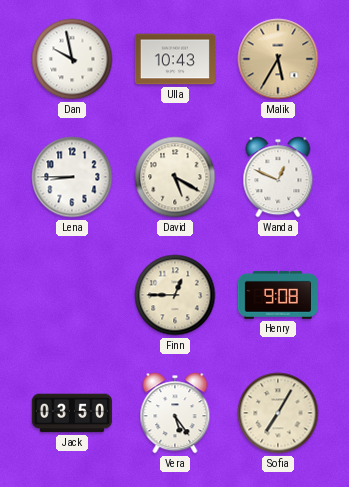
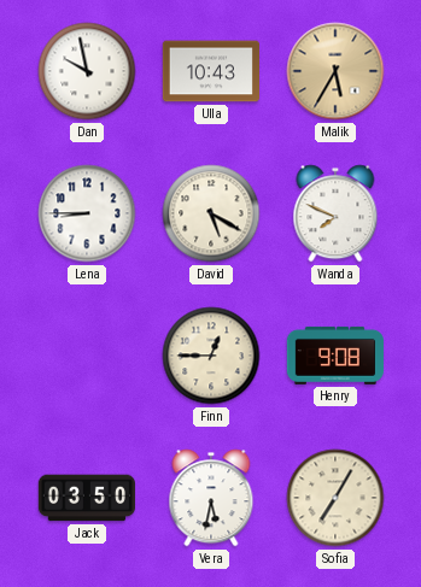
Wanda: 12:49 -> 7:49
Vera: 5:24 -> 5:32
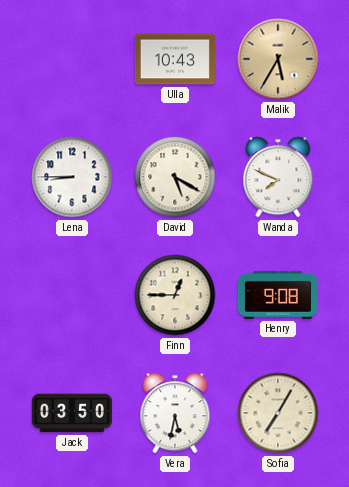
Dan: 9:58 -> none
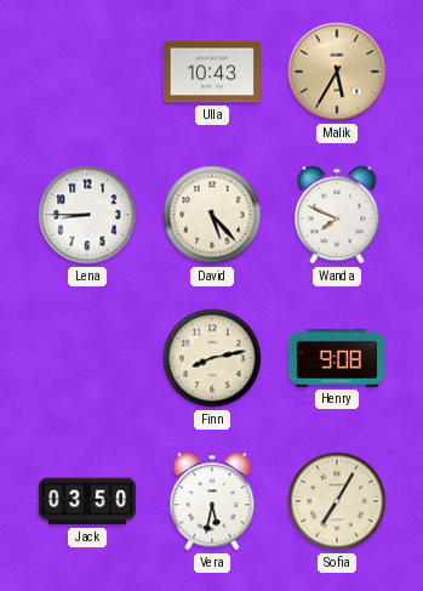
David: 5:20 -> 5:23
Finn: 12:45 -> 8:13
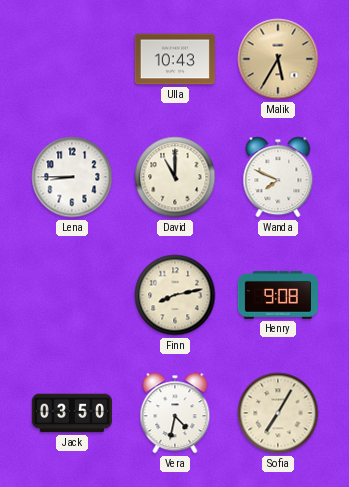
David: 5:23 -> 11:00
Vera: 5:32 -> 4:32
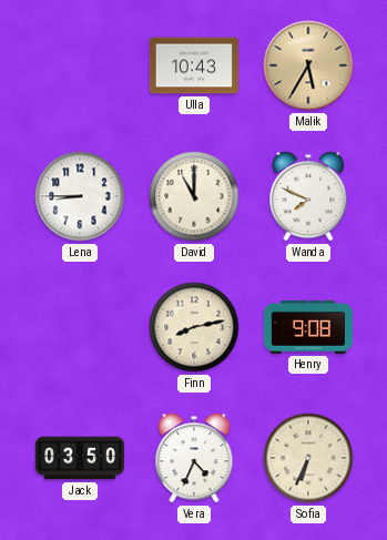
Vera: 4:32 -> 4:34
Sofia: 7:05 -> 6:34
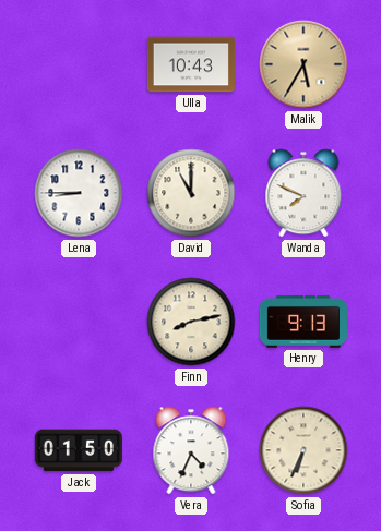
Henry: 9:08 -> 9:13
Jack: 03:50 -> 01:50
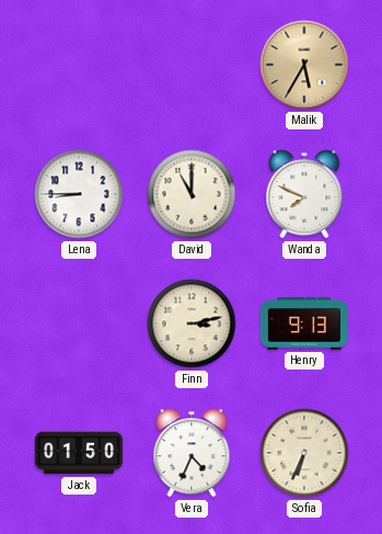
Ulla: 10:43 -> none
Finn: 8:13 -> 3:13
